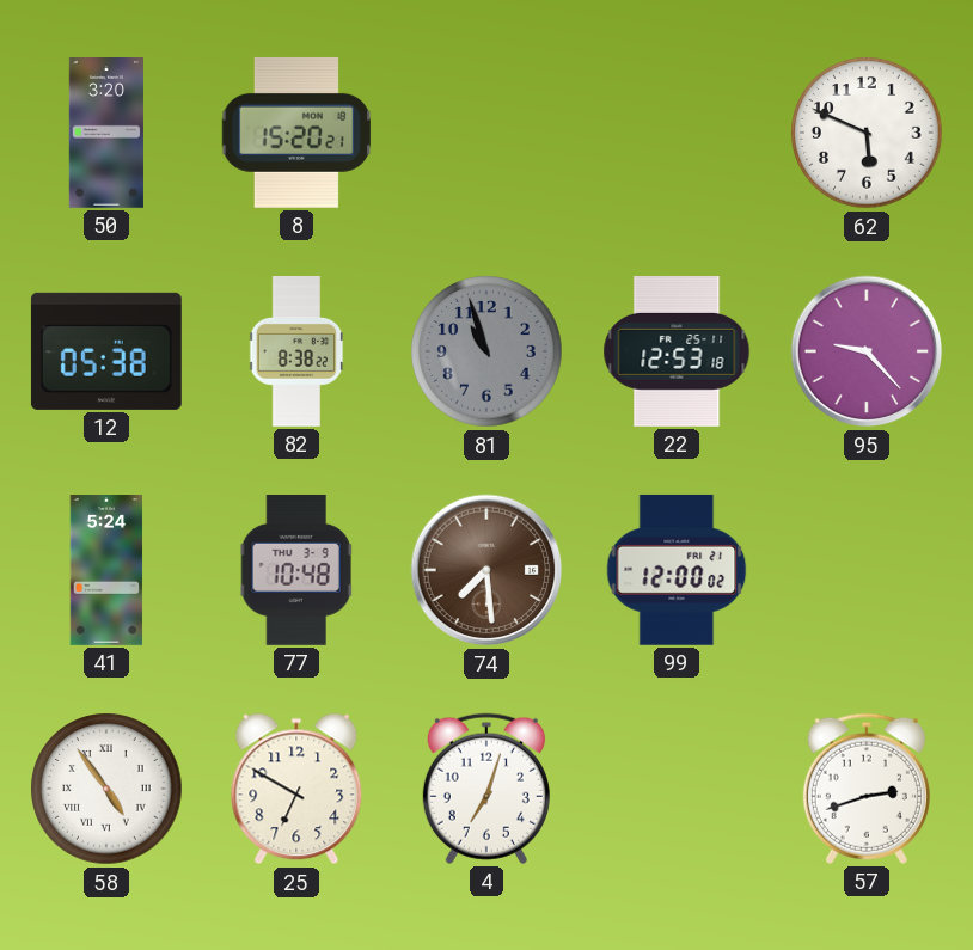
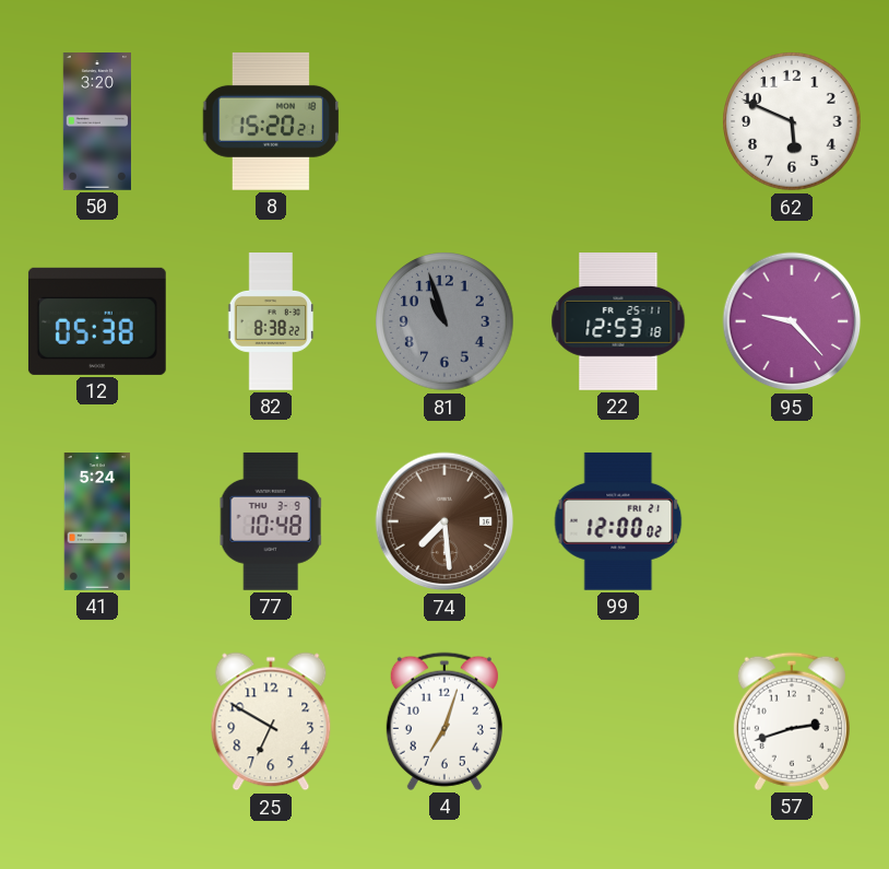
58: 4:54 -> none
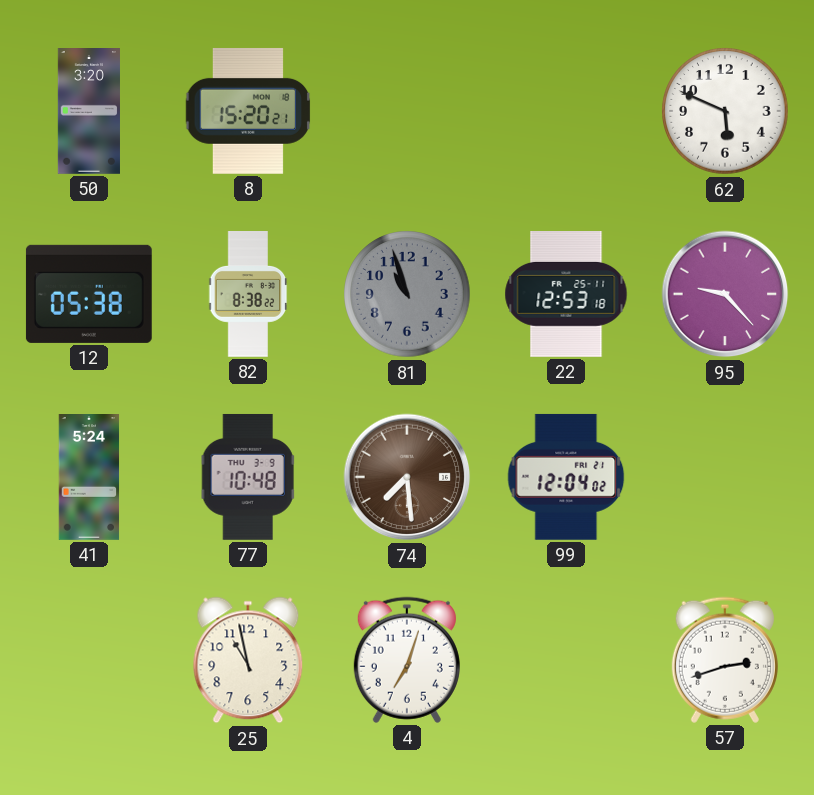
99: 12:00 -> 12:04
25: 6:50 -> 10:58
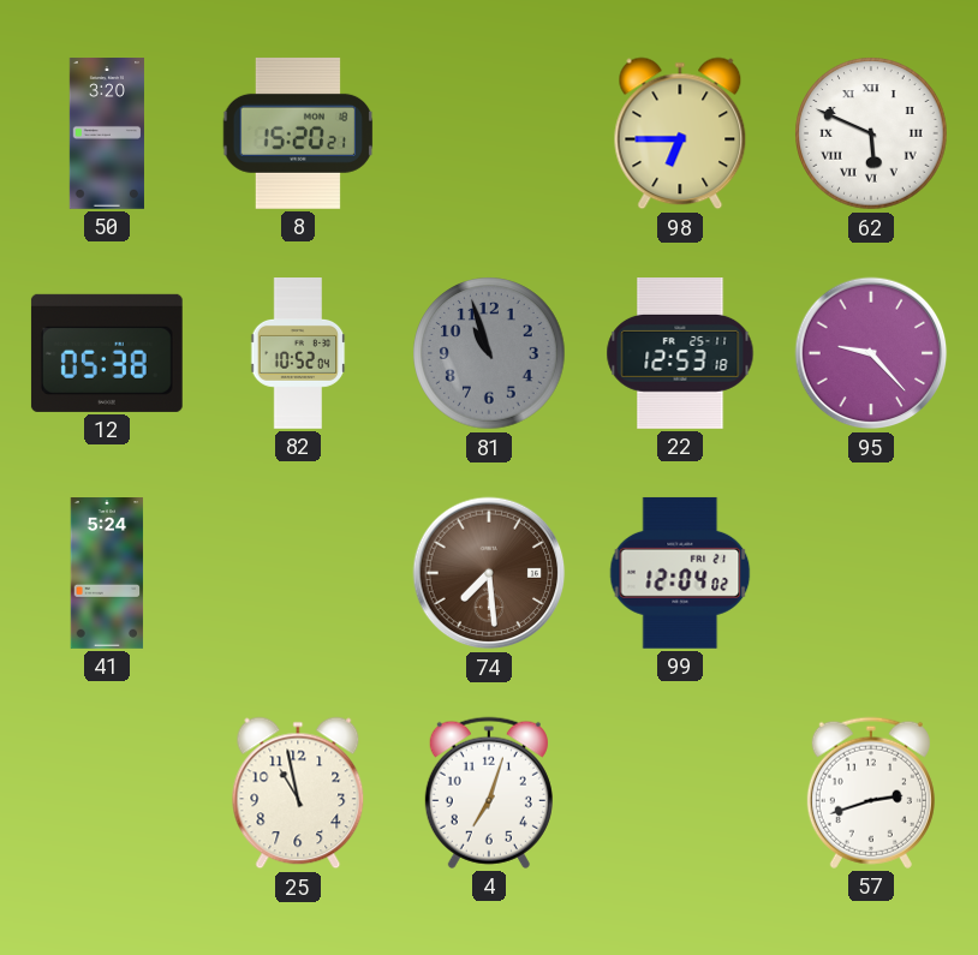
98: none -> 6:45
62 numerals: Arabic -> Roman
82: 8:38 -> 10:52
77: 10:48 -> none
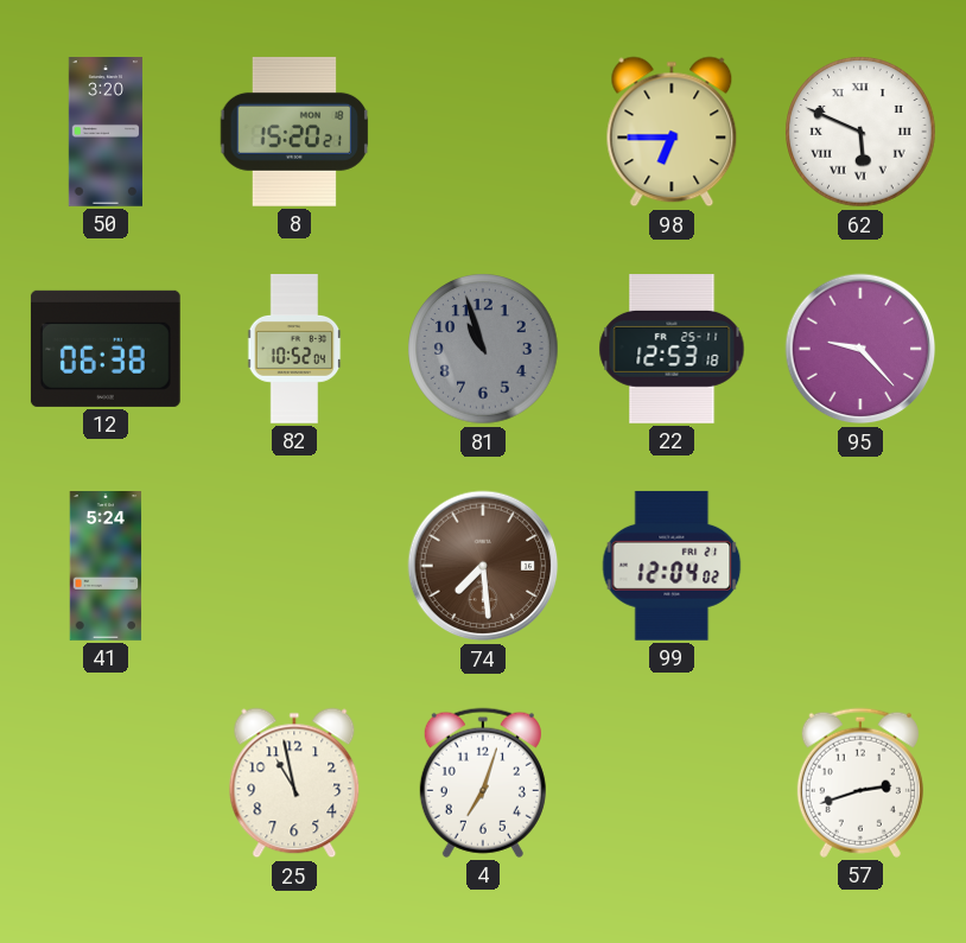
12: 05:38 -> 06:38
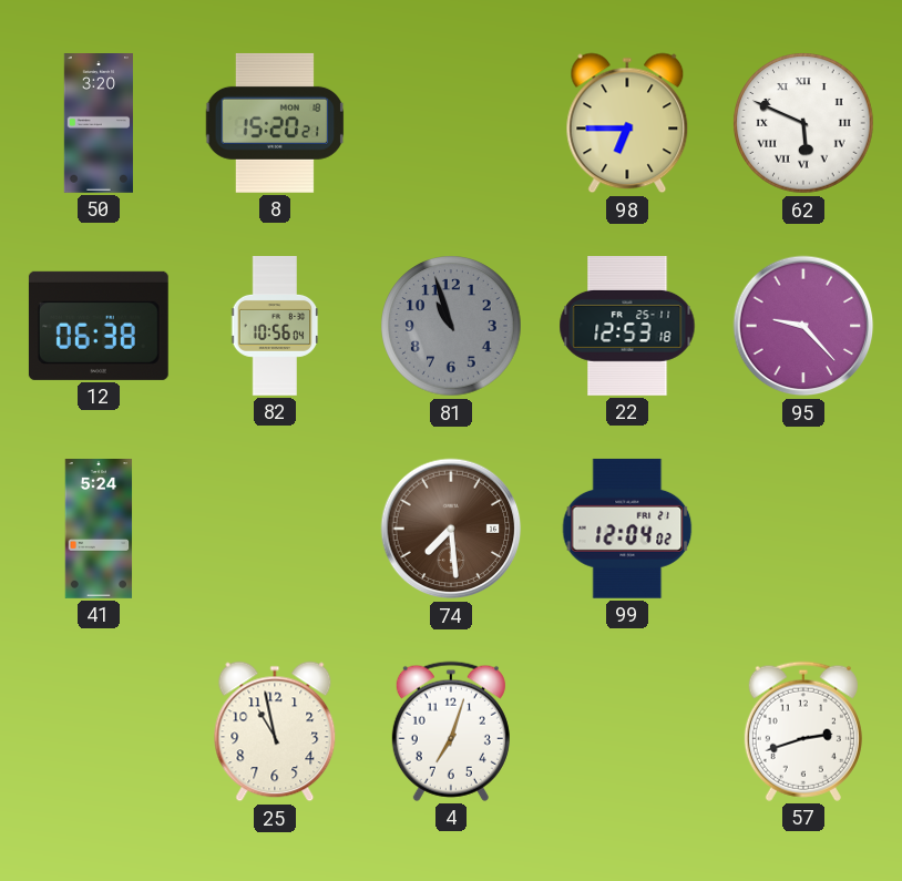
82: 10:52 -> 10:56
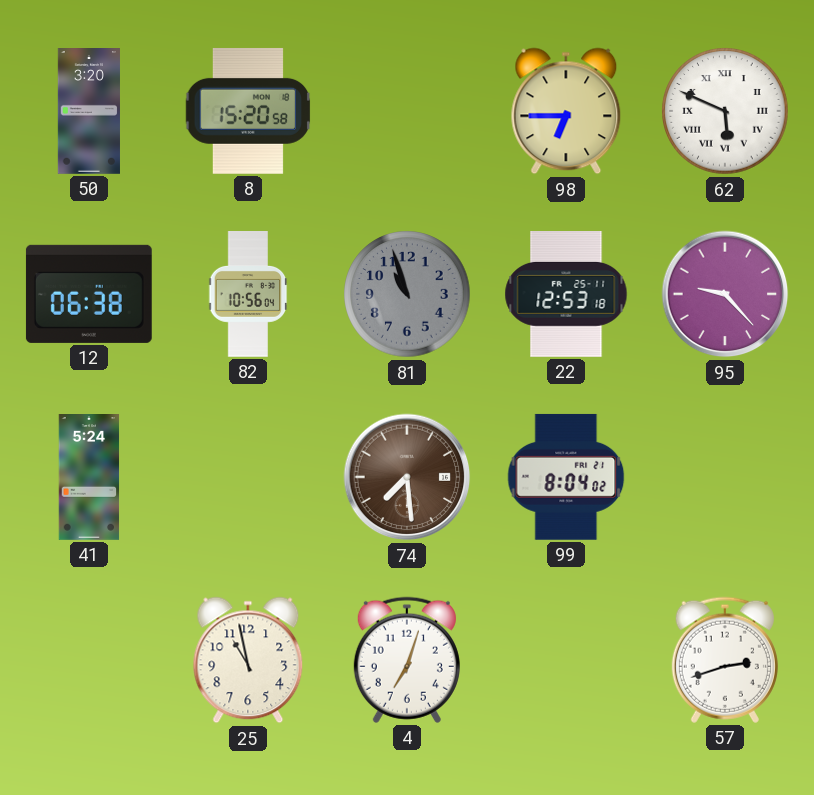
8: 15:20:21 -> 15:20:58
99: 12:04 -> 8:04
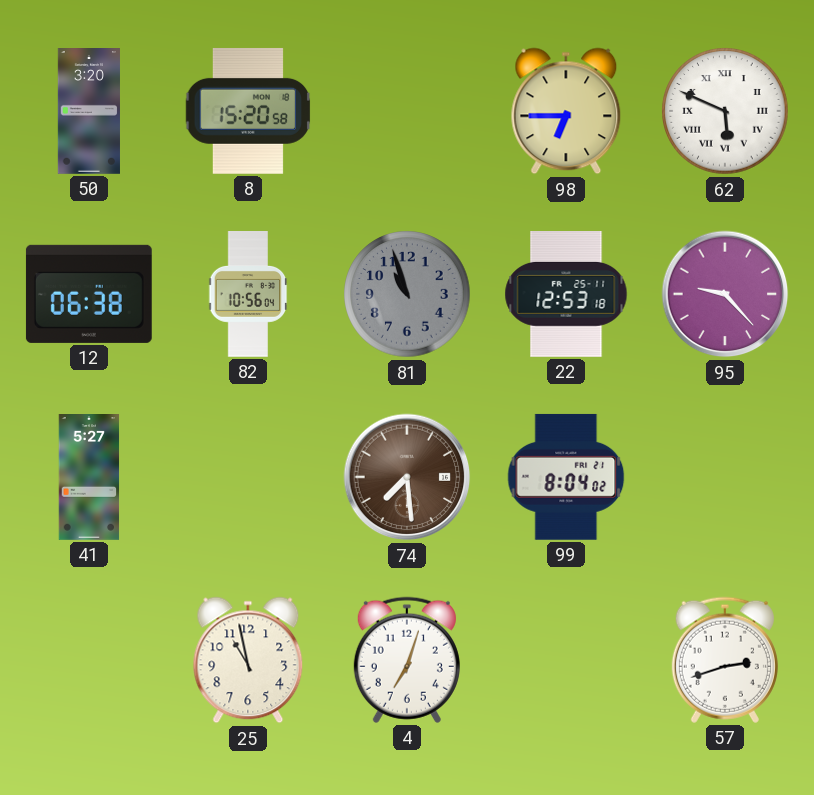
41: 5:24 -> 5:27
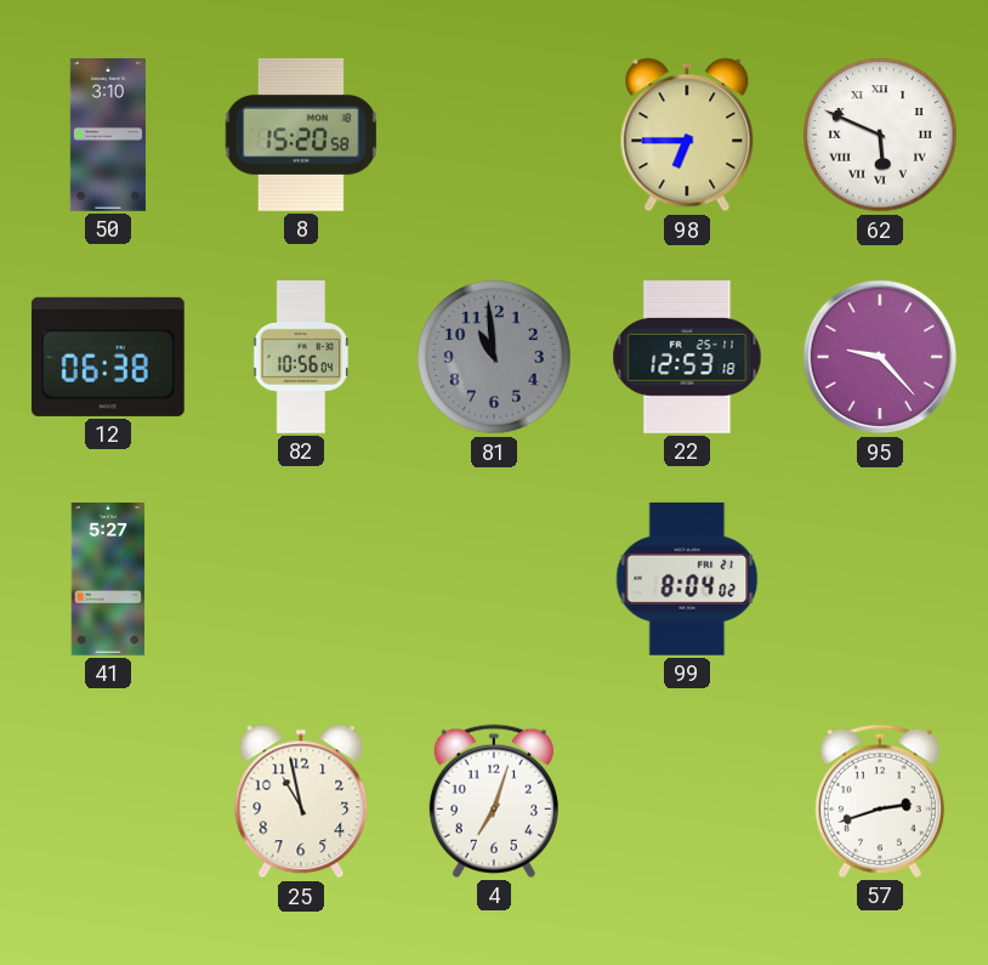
50: 3:20 -> 3:10
81: 10:57 -> 10:59
74: 7:29 -> none
